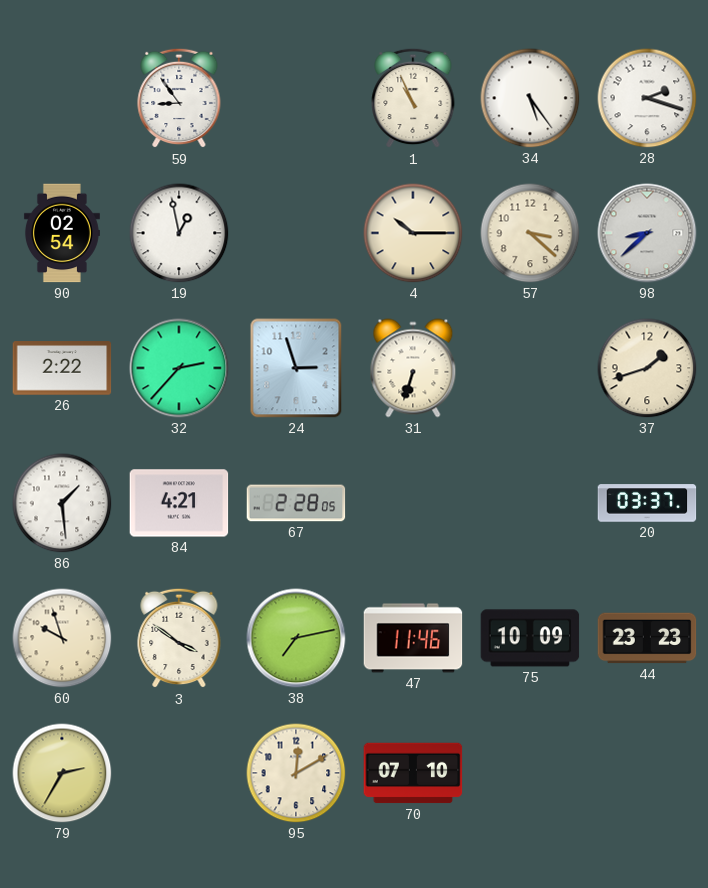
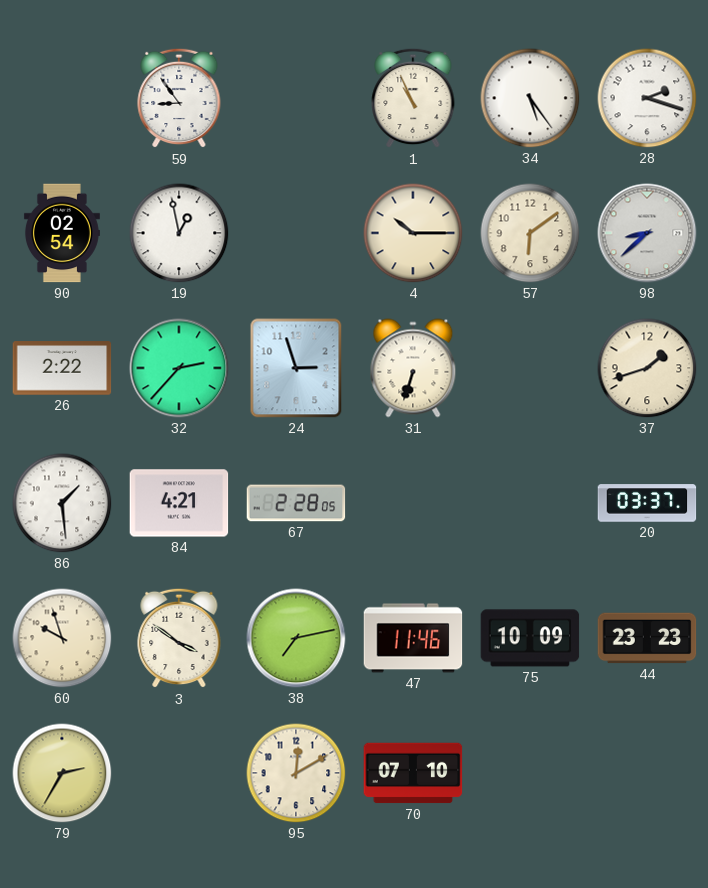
57: 3:22 -> 6:09
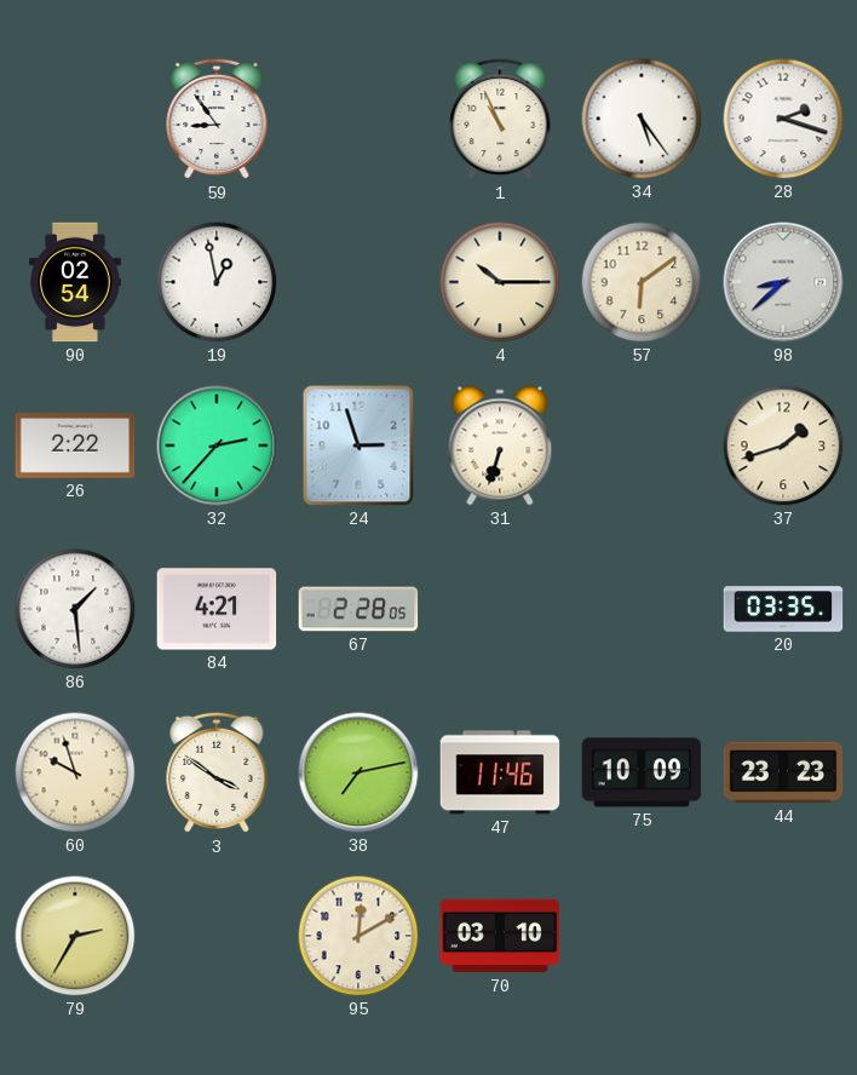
20: 03:37 -> 03:35
70: 07:10 -> 03:10
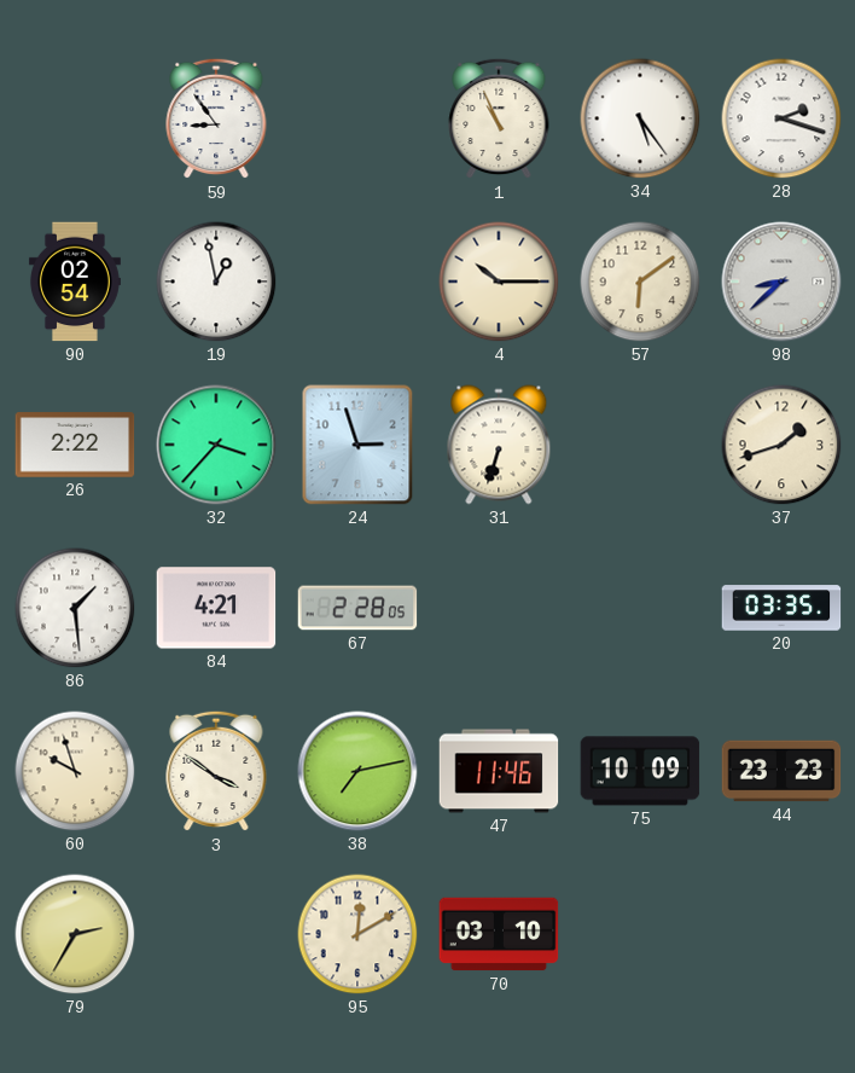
32: 2:37 -> 3:37
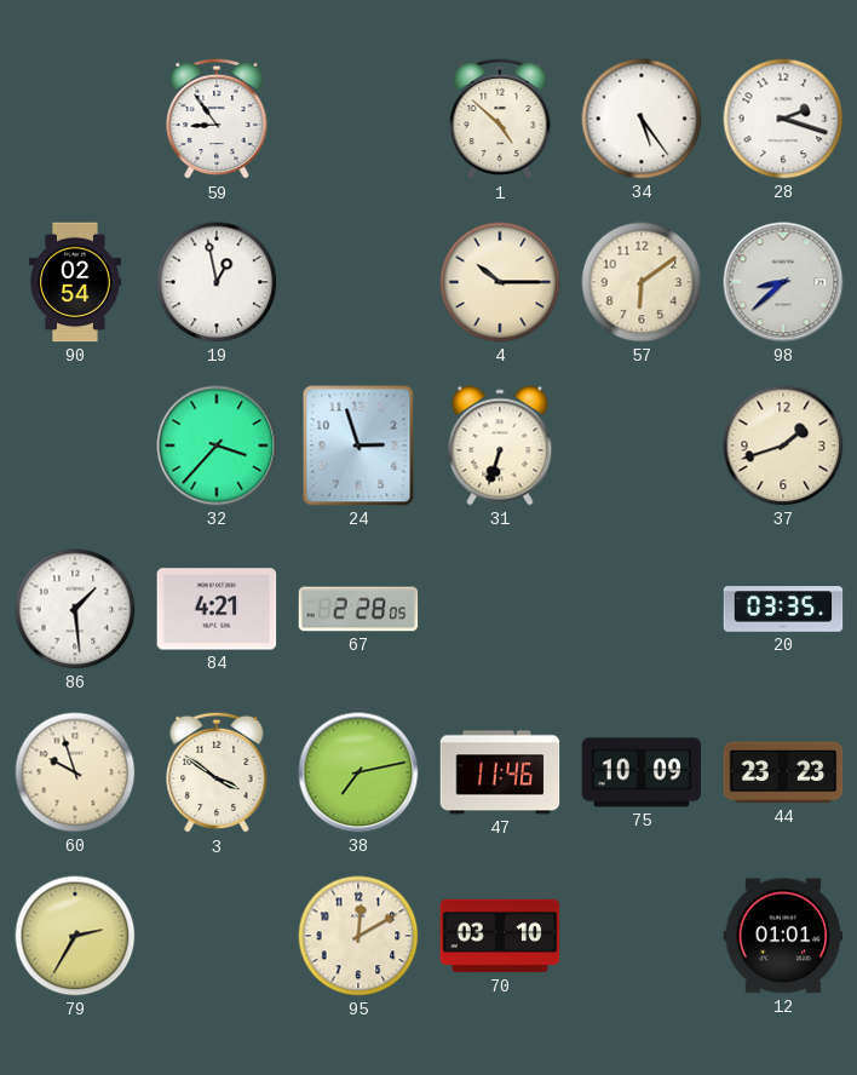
1: 10:56 -> 4:52
26: 2:22 -> none
12: none -> 01:01
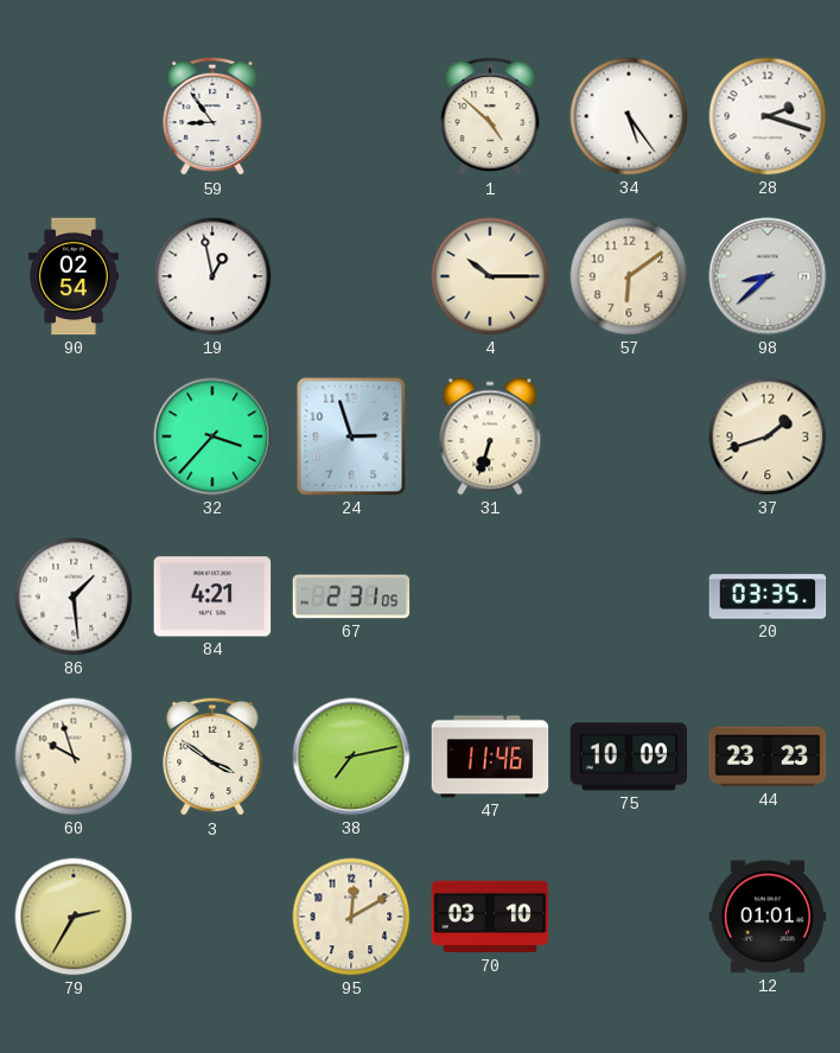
67: 2:28 -> 2:31
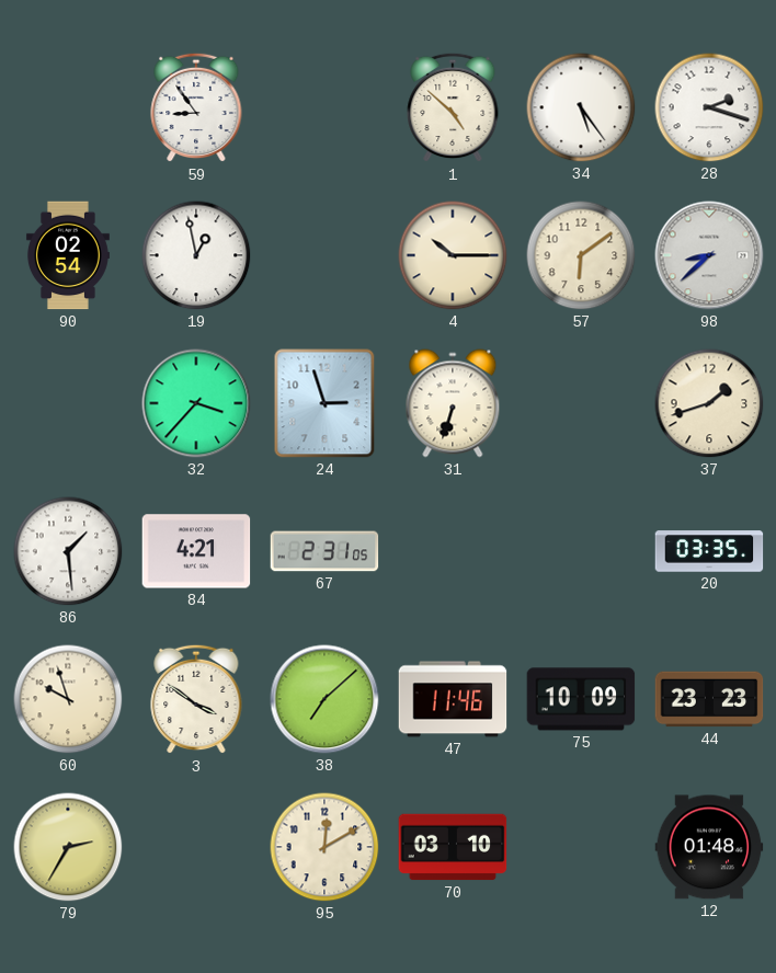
38: 7:13 -> 7:08
12: 01:01 -> 01:48
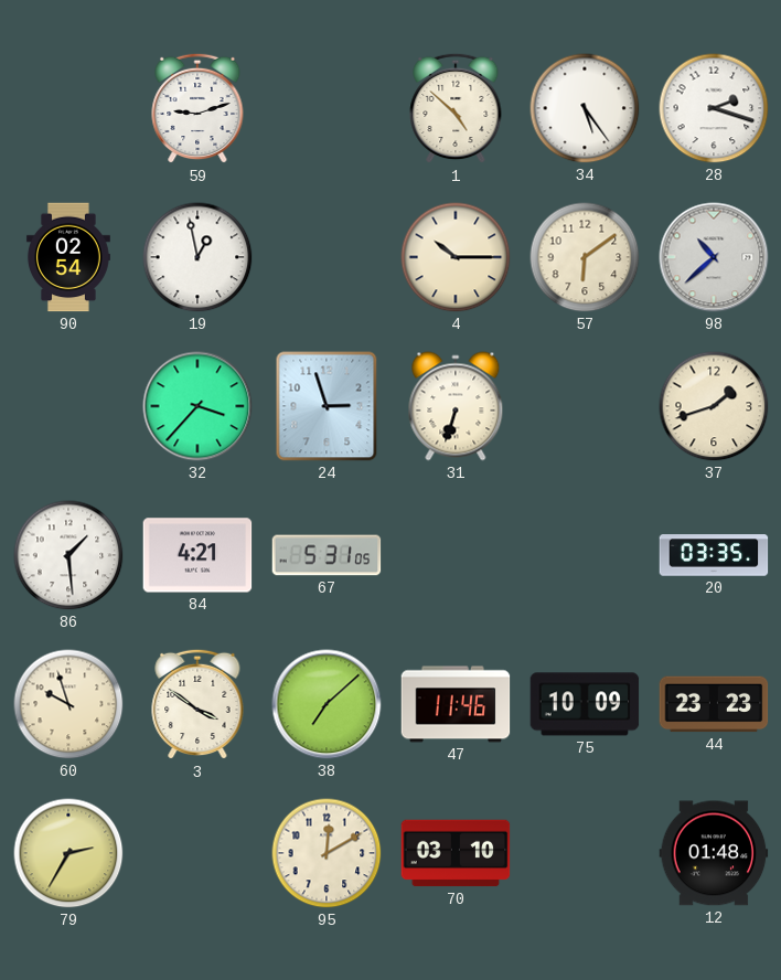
59: 8:54 -> 9:12
98: 8:38 -> 10:38
67: 2:31 -> 5:31
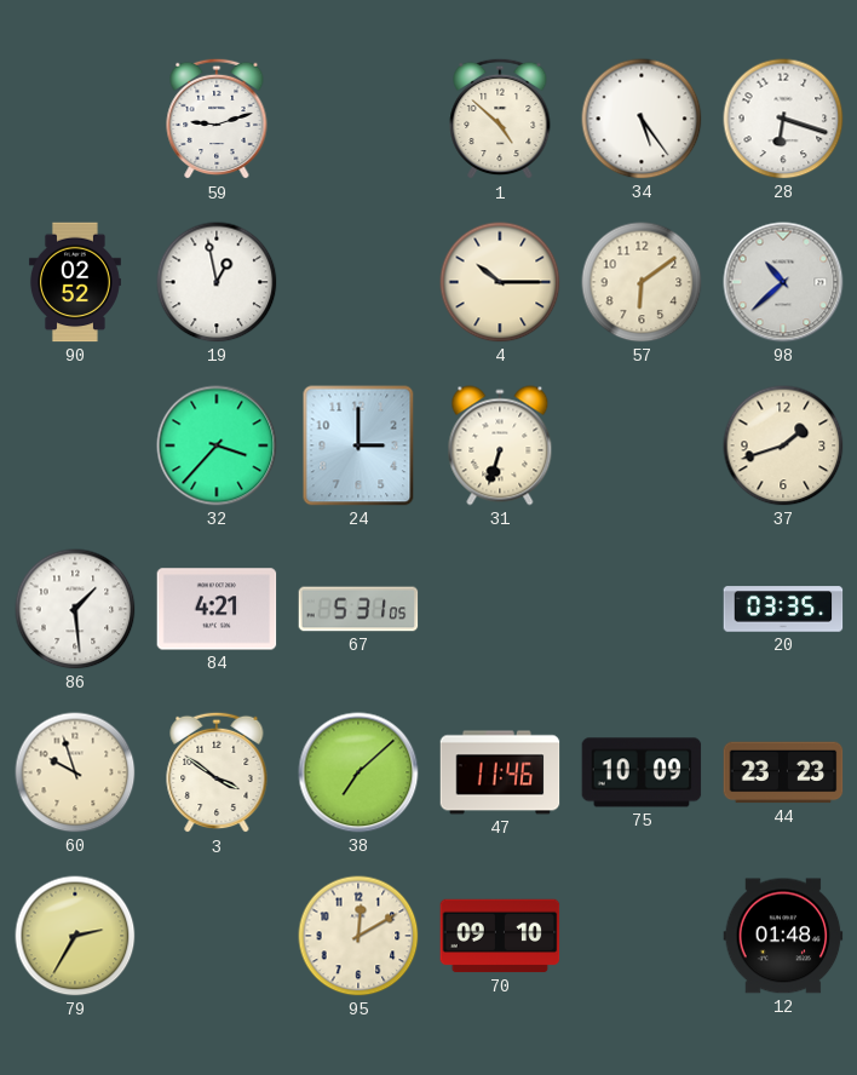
28: 2:18 -> 6:18
90: 02:54 -> 02:52
24: 2:57 -> 3:00
70: 03:10 -> 09:10
